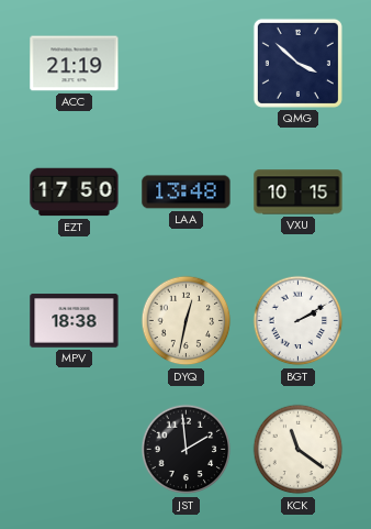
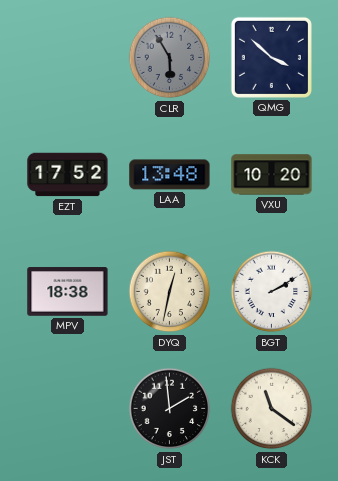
ACC: 21:19 -> none
CLR: none -> 5:55
EZT: 17:50 -> 17:52
VXU: 10:15 -> 10:20
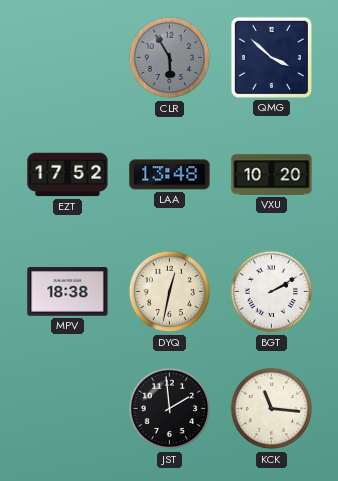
KCK: 11:21 -> 11:16
